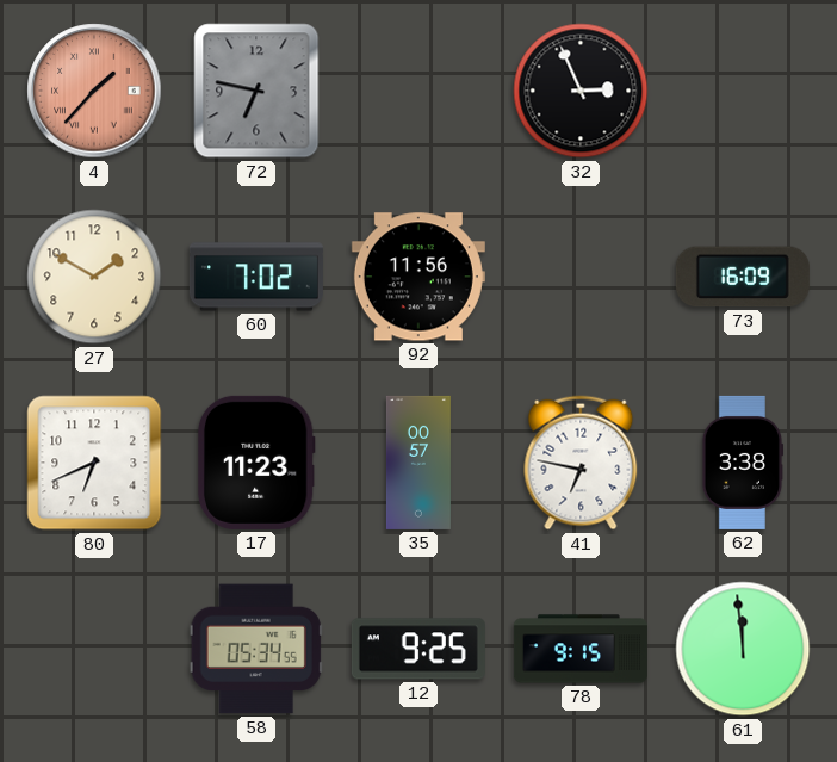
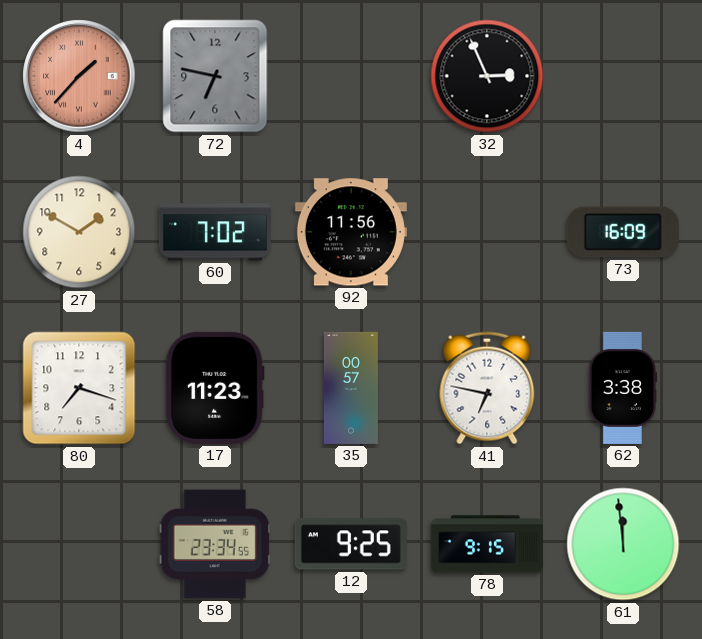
80: 6:41 -> 7:18
58: 05:34 -> 23:34
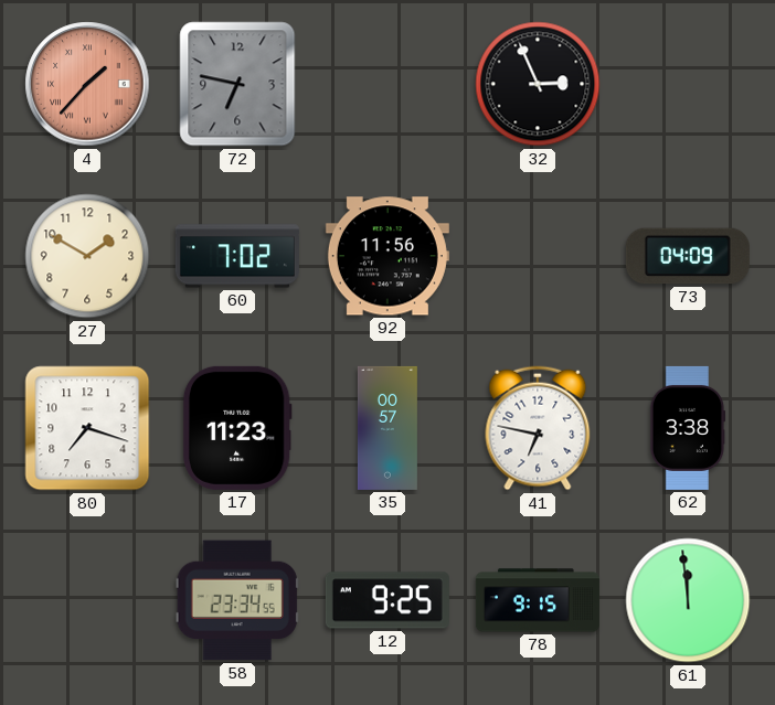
73: 16:09 -> 04:09
